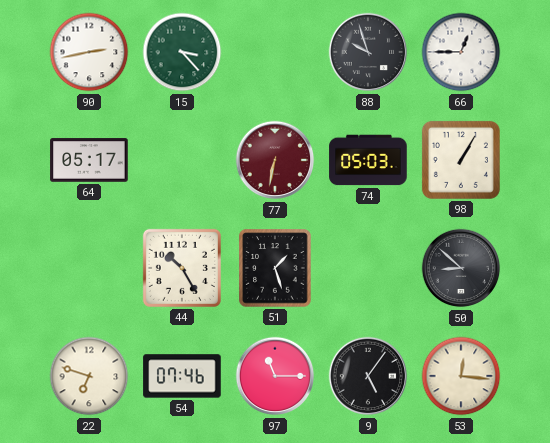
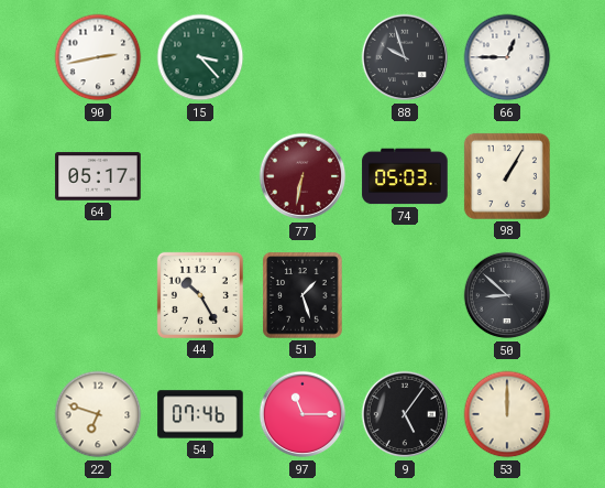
53: 12:16 -> 12:00
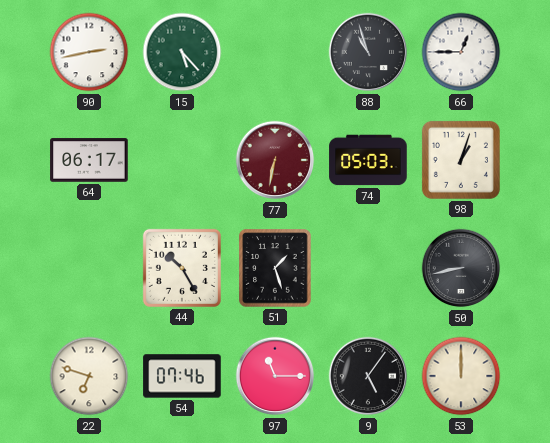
15: 3:23 -> 5:23
88: 9:57 -> 10:57
64: 05:17 -> 06:17
98: 1:05 -> 1:03
50: 8:52 -> 8:43
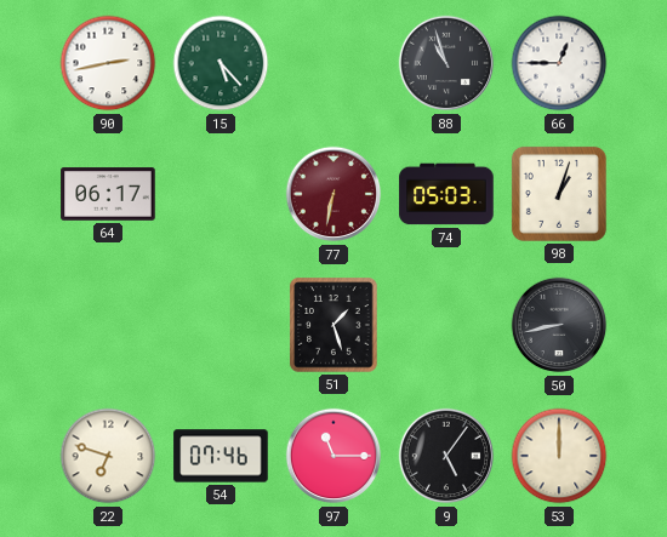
44: 10:25 -> none
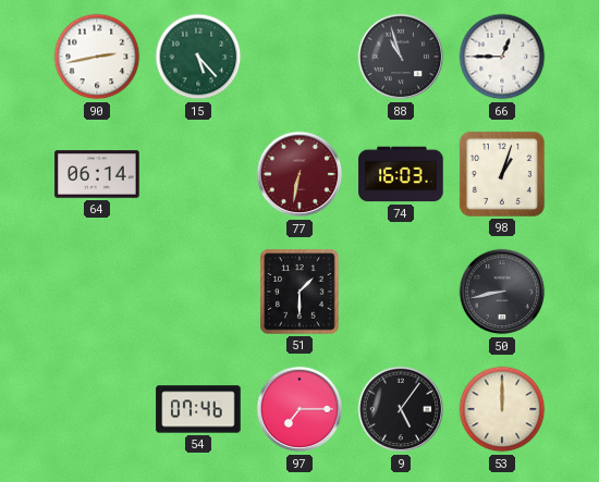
64: 06:17 -> 06:14
74: 05:03 -> 16:03
51: 1:27 -> 1:30
22: 6:48 -> none
97: 11:15 -> 7:15
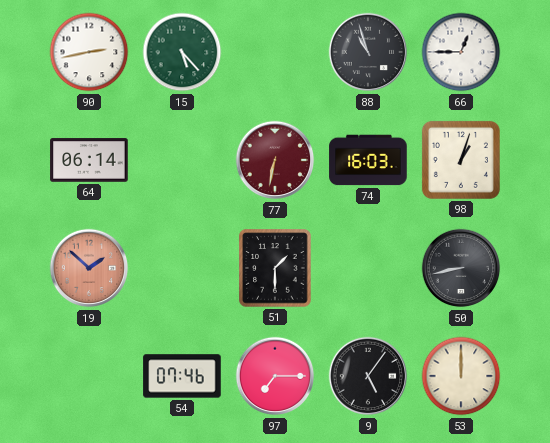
19: none -> 1:52
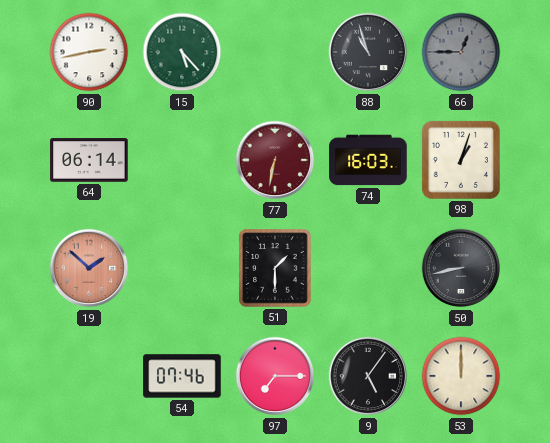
66 dial: white -> grey
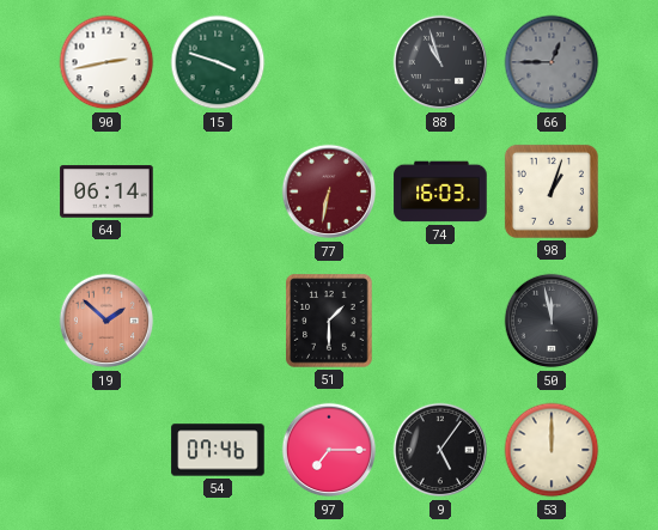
15: 5:23 -> 3:48
50: 8:43 -> 11:58
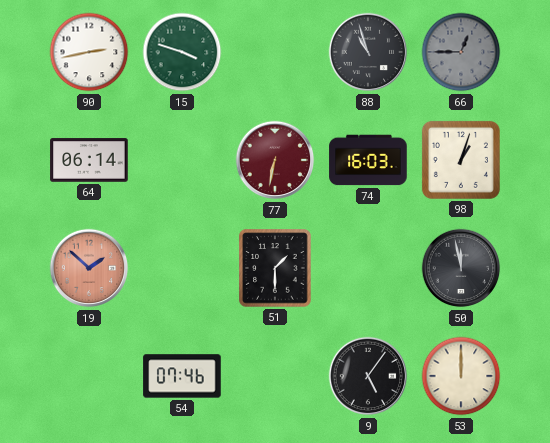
97: 7:15 -> none
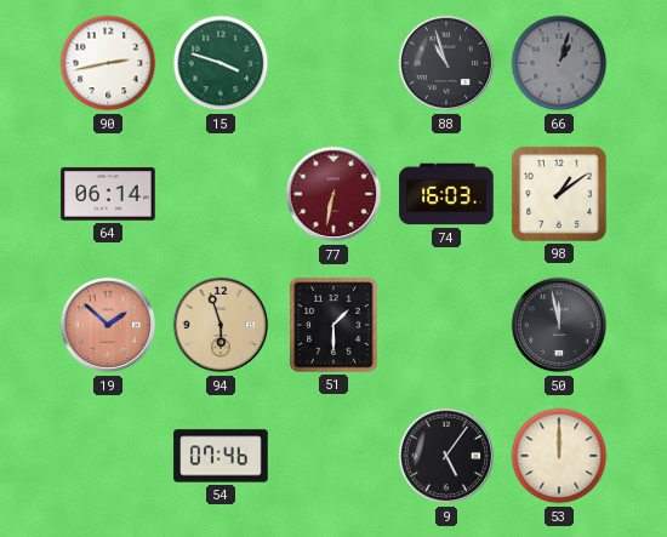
66: 12:45 -> 1:03
98: 1:03 -> 1:09
94: none -> 5:57
